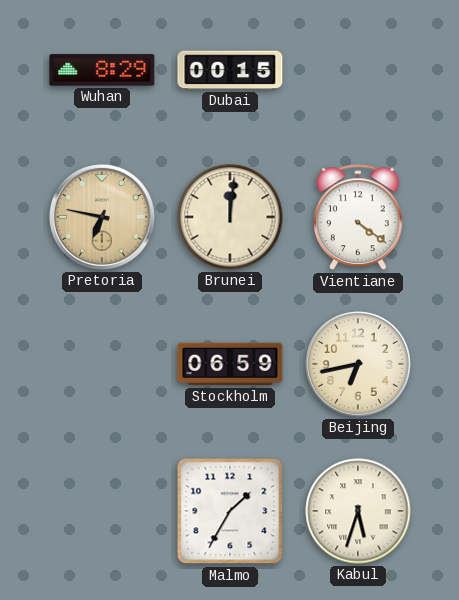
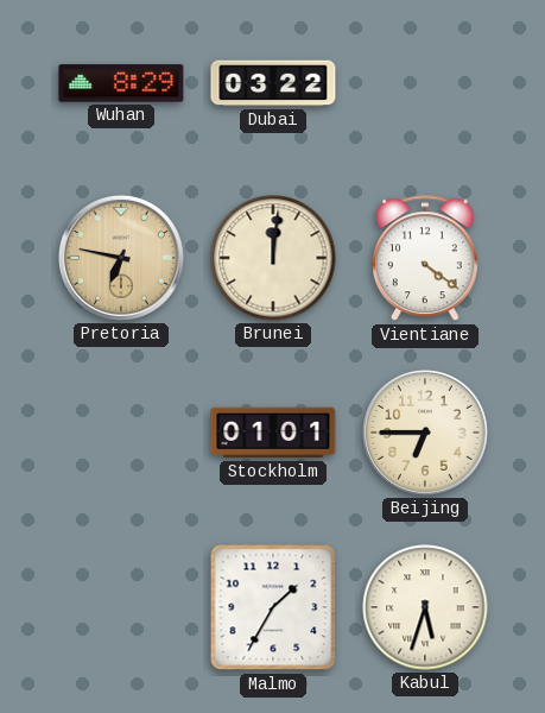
Dubai: 00:15 -> 03:22
Stockholm: 06:59 -> 01:01
Beijing: 6:43 -> 6:45
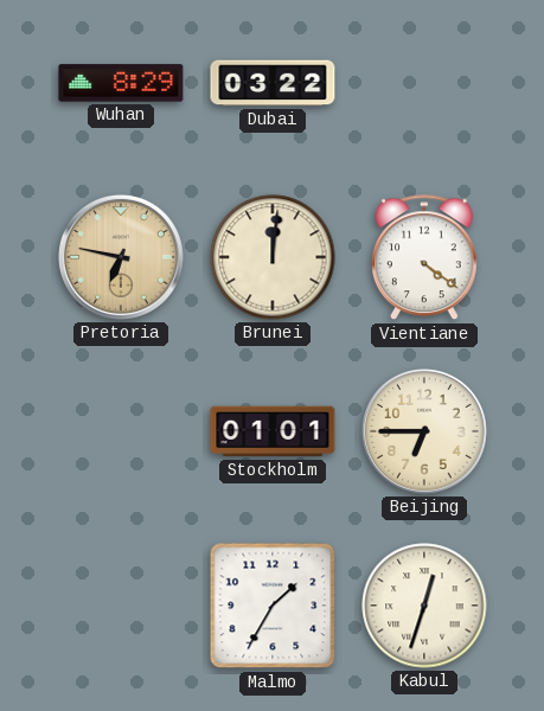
Kabul: 5:33 -> 12:33
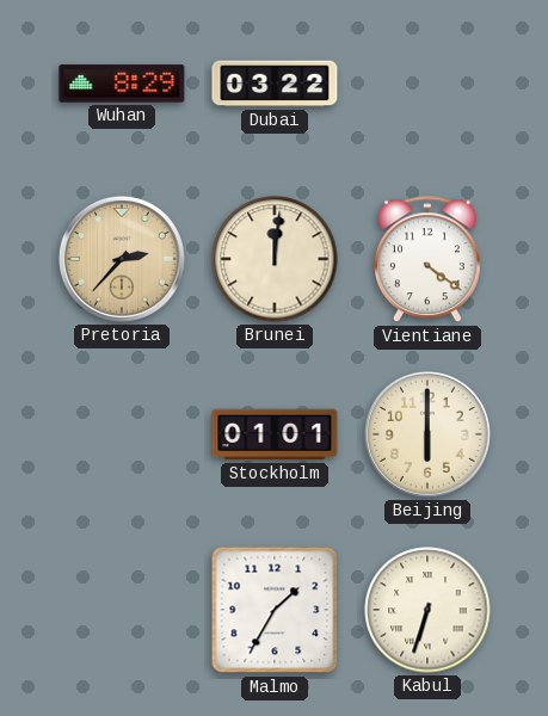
Pretoria: 6:47 -> 2:37
Beijing: 6:45 -> 6:00
Kabul: 12:33 -> 6:33
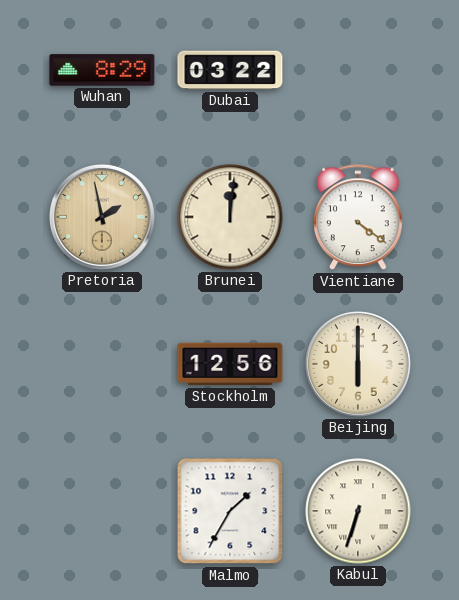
Pretoria: 2:37 -> 1:58
Stockholm: 01:01 -> 12:56
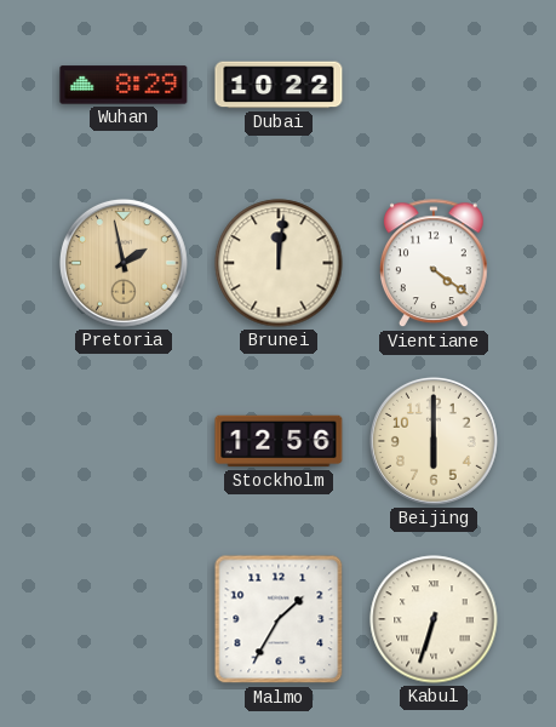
Dubai: 03:22 -> 10:22
